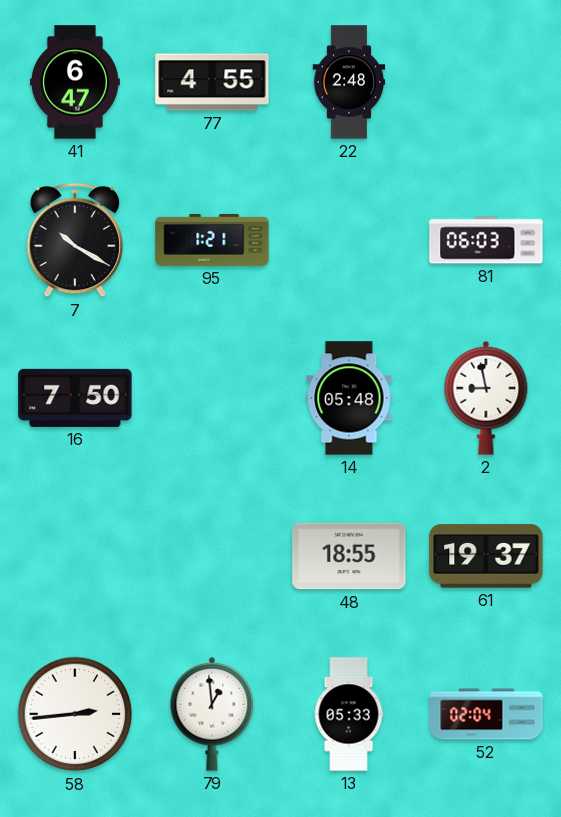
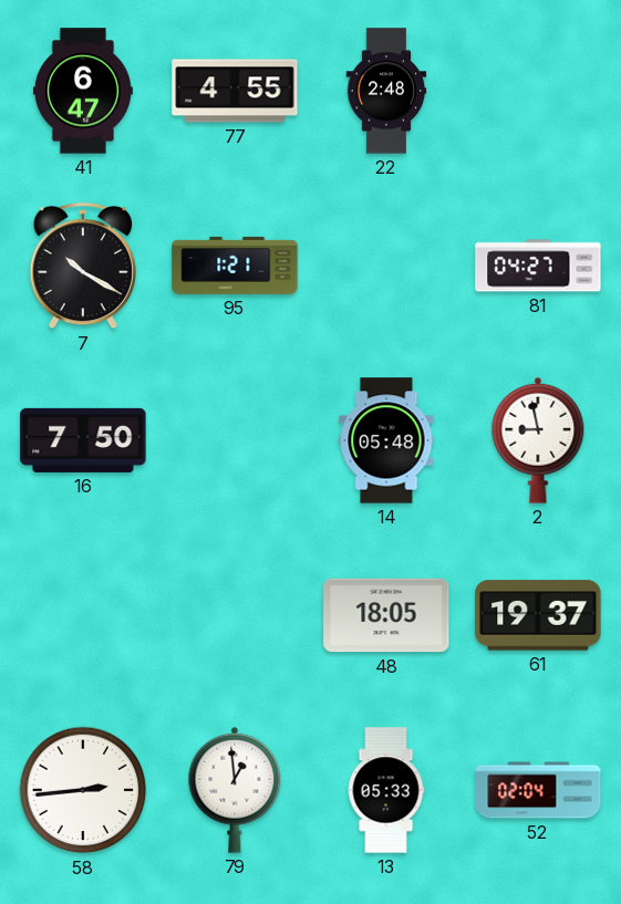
81: 06:03 -> 04:27
48: 18:55 -> 18:05
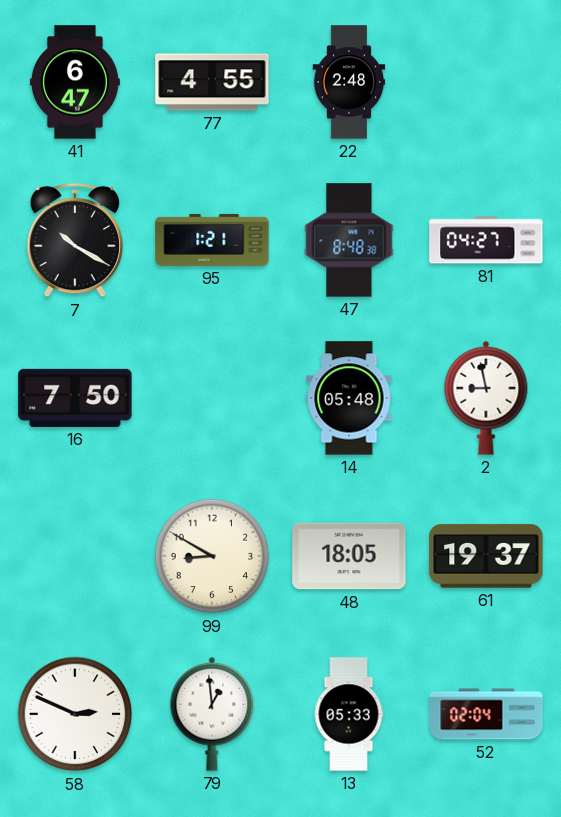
47: none -> 8:48
99: none -> 8:50
58: 2:44 -> 2:49
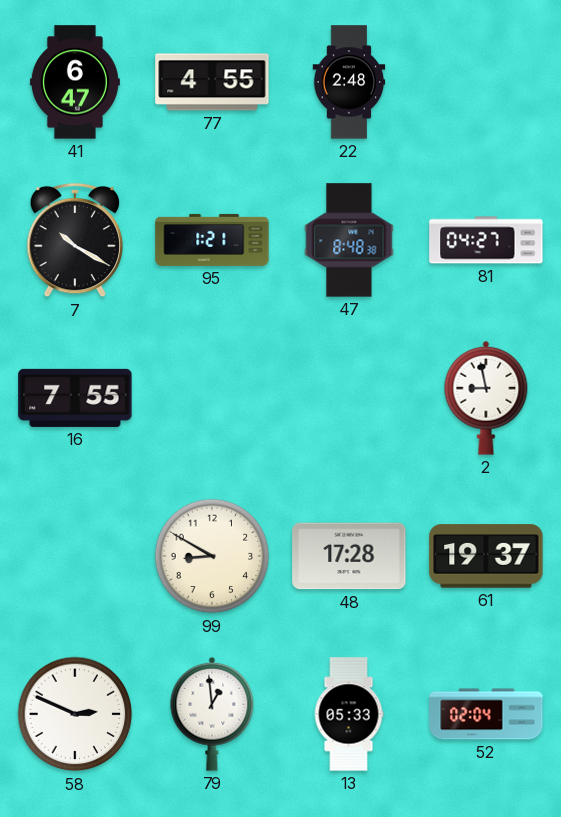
16: 7:50 -> 7:55
14: 05:48 -> none
48: 18:05 -> 17:28
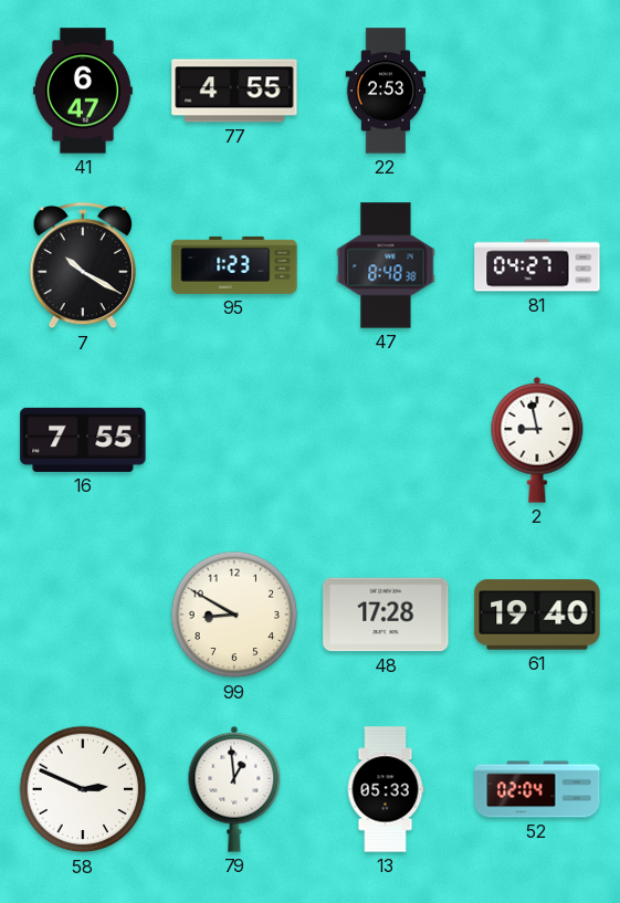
22: 2:48 -> 2:53
95: 1:21 -> 1:23
61: 19:37 -> 19:40
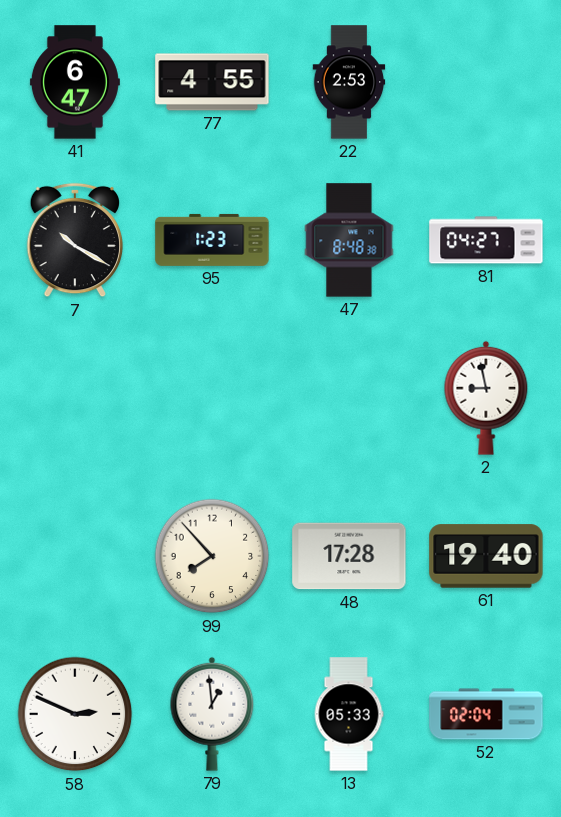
16: 7:55 -> none
99: 8:50 -> 7:53
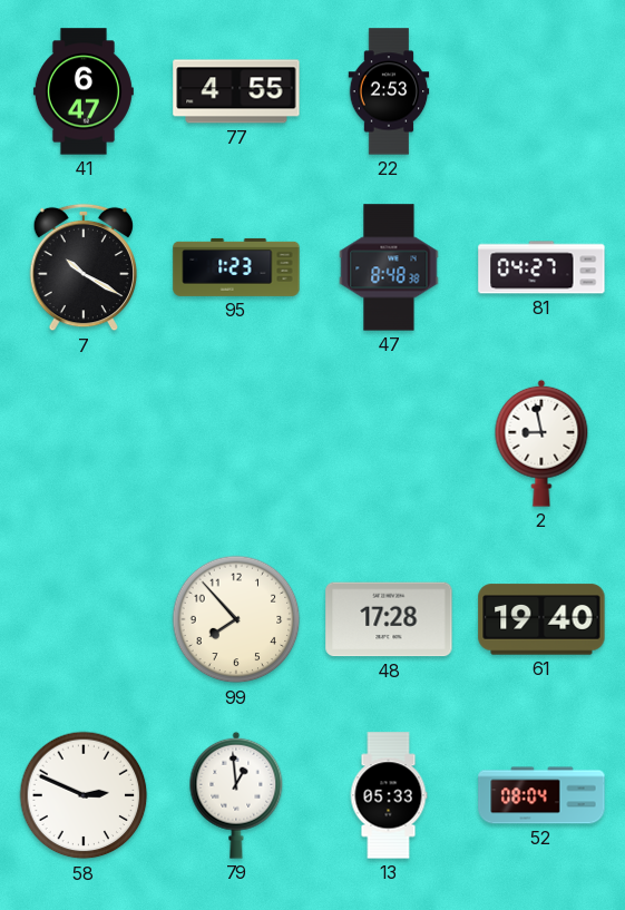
52: 02:04 -> 08:04
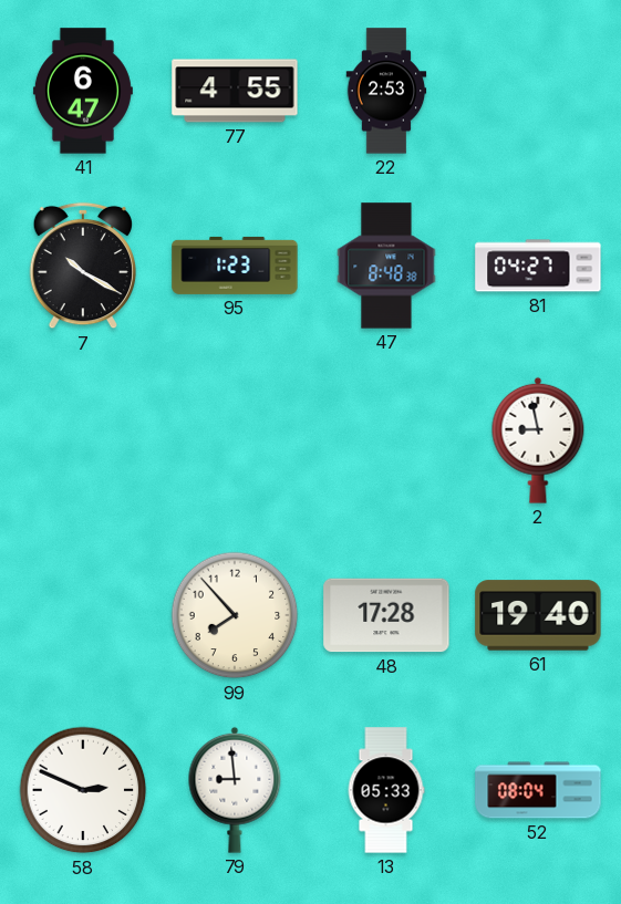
79: 12:59 -> 8:59
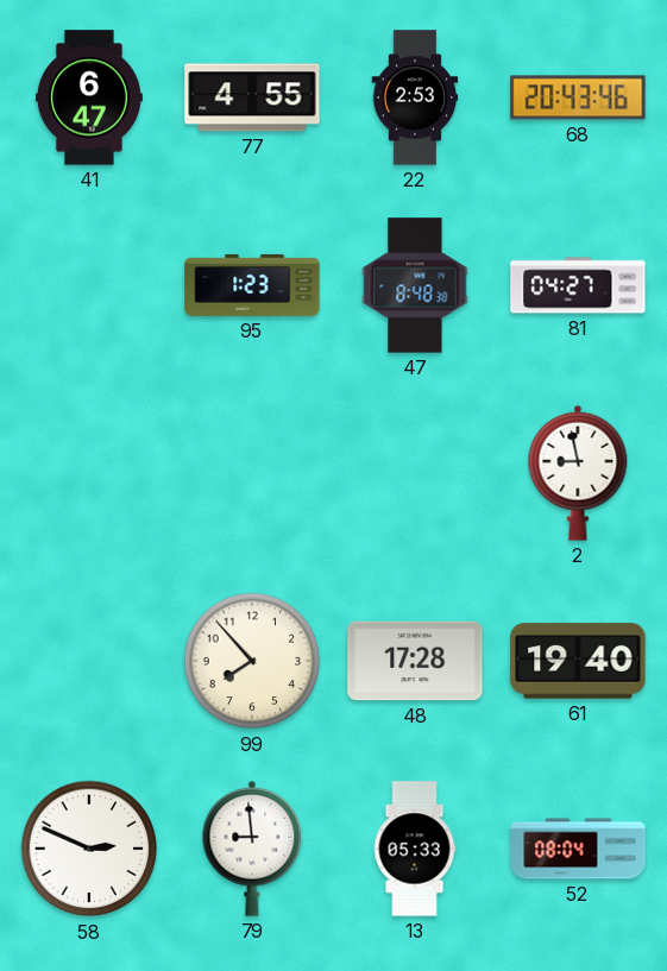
68: none -> 20:43
7: 10:20 -> none
